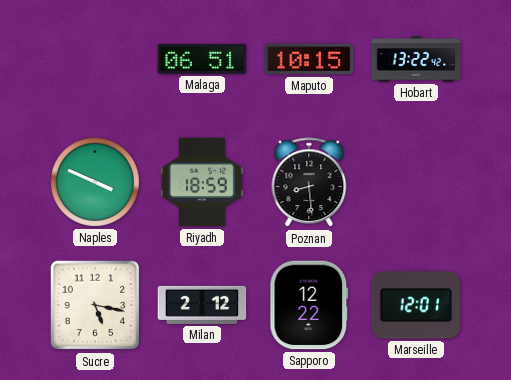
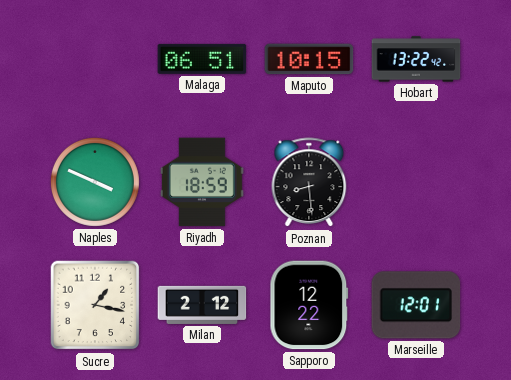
Sucre: 5:17 -> 1:17
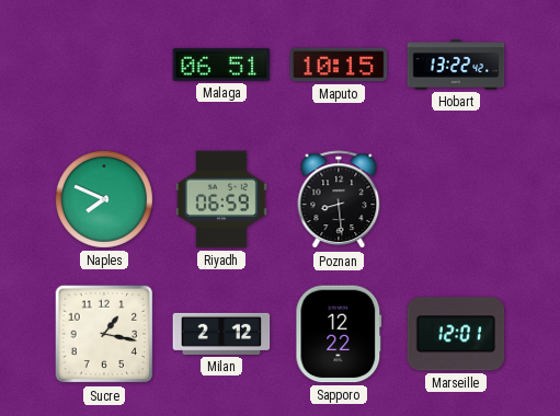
Naples: 3:49 -> 7:49
Riyadh: 18:59 -> 06:59
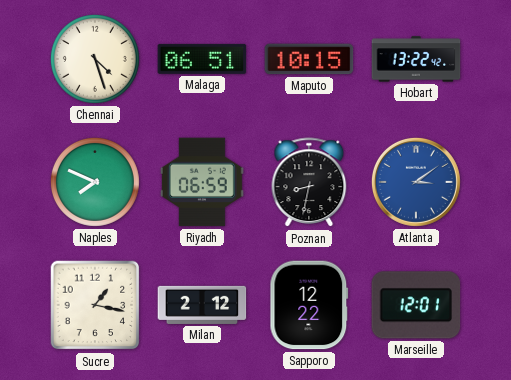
Chennai: none -> 4:27
Poznan: 8:29 -> 8:32
Atlanta: none -> 3:09
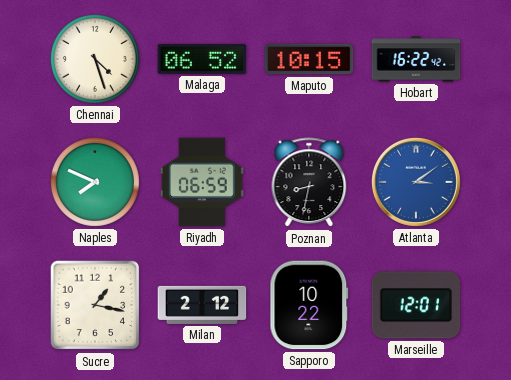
Malaga: 06:51 -> 06:52
Hobart: 13:22 -> 16:22
Sapporo: 12:22 -> 10:22
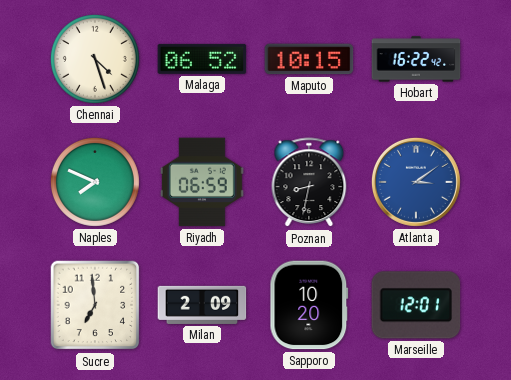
Sucre: 1:17 -> 6:59
Milan: 2:12 -> 2:09
Sapporo: 10:22 -> 10:20
